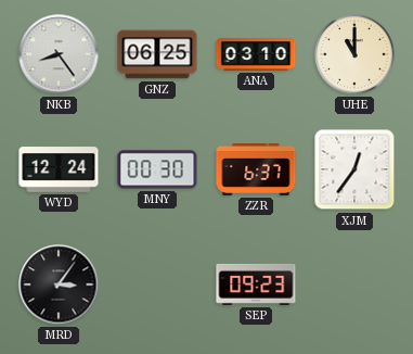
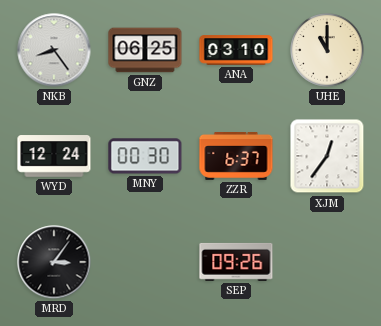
SEP: 09:23 -> 09:26
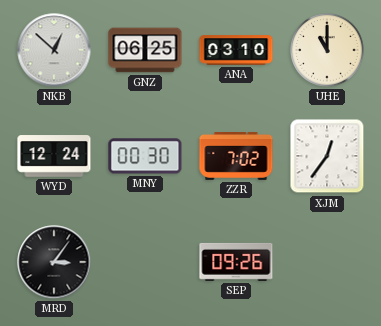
NKB: 8:24 -> 12:52
ZZR: 6:37 -> 7:02
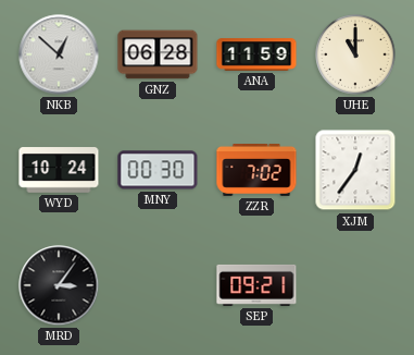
GNZ: 06:25 -> 06:28
ANA: 03:10 -> 11:59
WYD: 12:24 -> 10:24
SEP: 09:26 -> 09:21
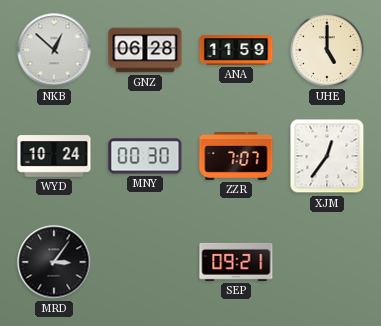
UHE: 11:00 -> 5:00
ZZR: 7:02 -> 7:07
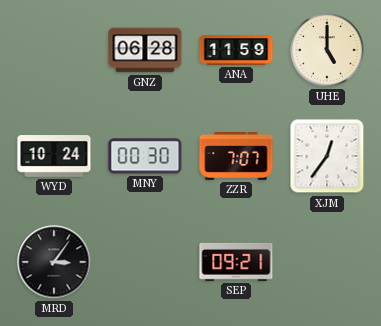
NKB: 12:52 -> none
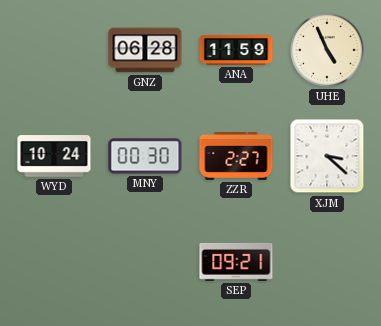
UHE: 5:00 -> 4:56
ZZR: 7:07 -> 2:27
XJM: 12:36 -> 3:22
MRD: 3:06 -> none
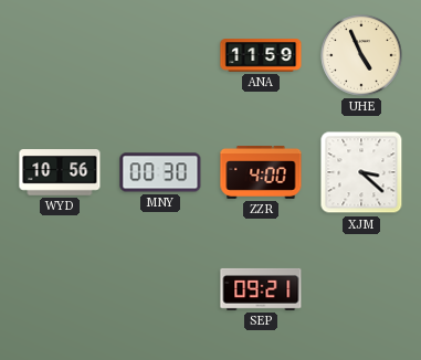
GNZ: 06:28 -> none
WYD: 10:24 -> 10:56
ZZR: 2:27 -> 4:00
